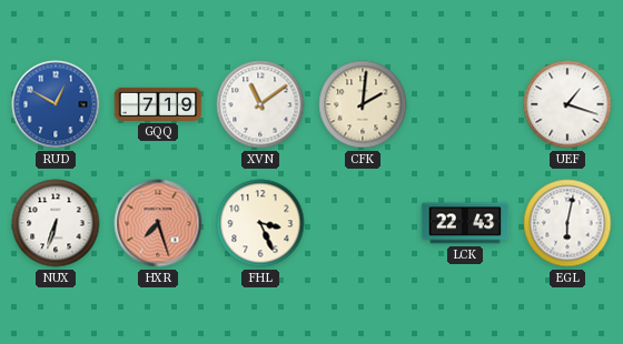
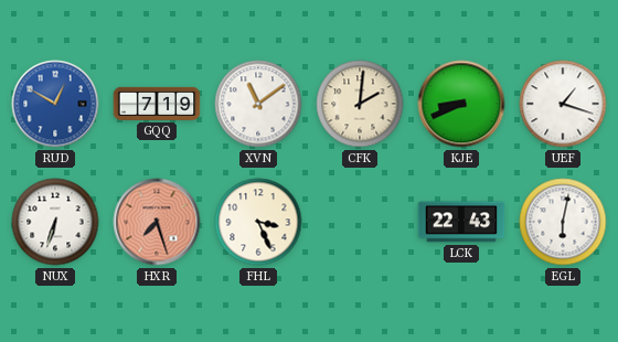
KJE: none -> 8:41
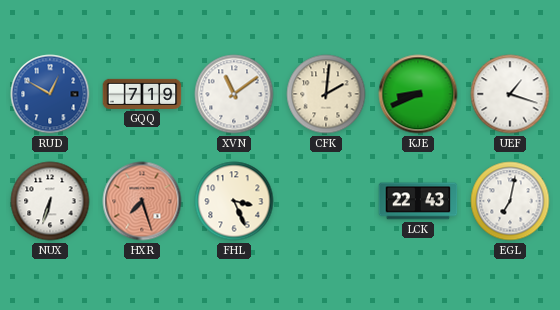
EGL: 6:02 -> 7:02
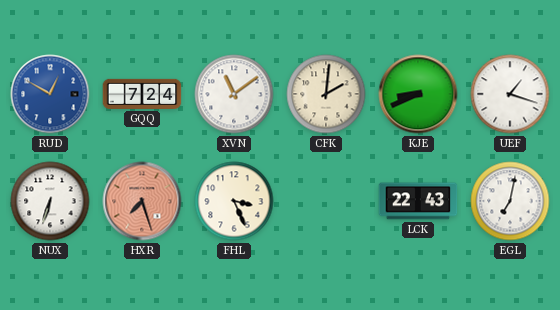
GQQ: 7:19 -> 7:24
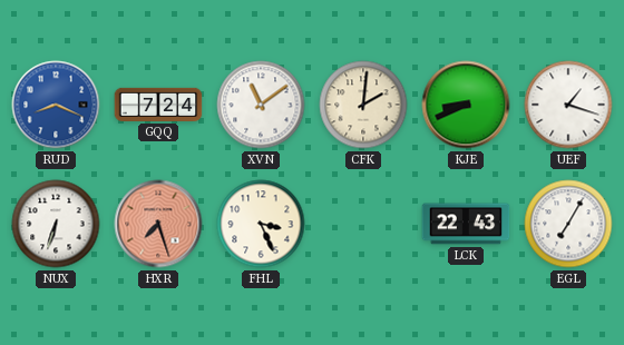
RUD: 12:50 -> 8:19
EGL: 7:02 -> 7:05
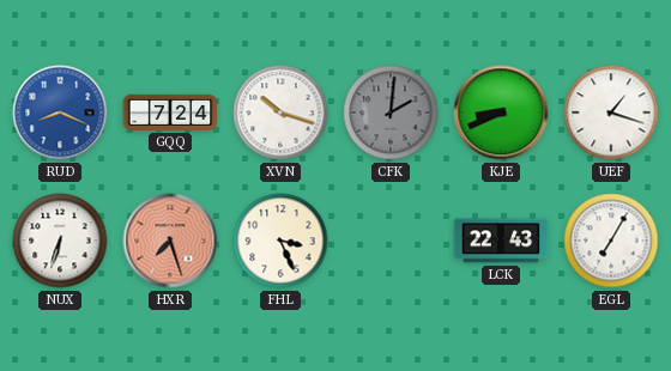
XVN: 11:09 -> 10:18
CFK dial: cream -> grey
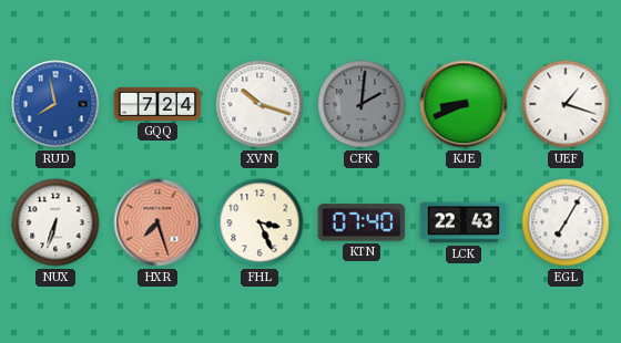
RUD: 8:19 -> 7:58
KTN: none -> 07:40
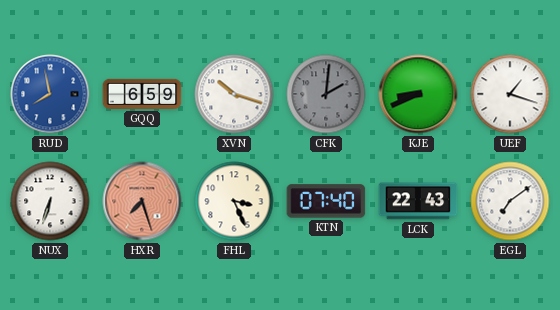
GQQ: 7:24 -> 6:59
EGL: 7:05 -> 7:09
